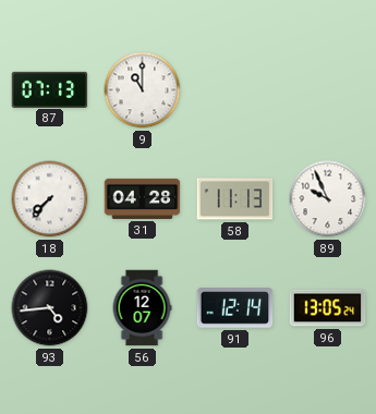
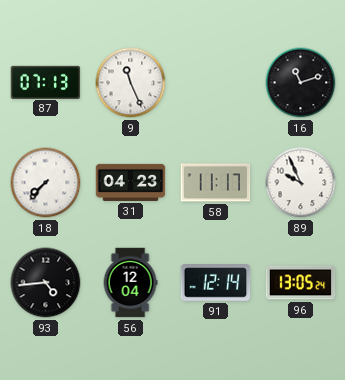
9: 11:00 -> 11:26
16: none -> 11:12
31: 04:28 -> 04:23
58: 11:13 -> 11:17
56: 12:07 -> 12:04
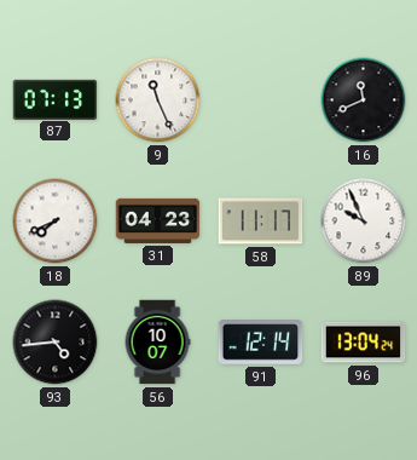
16: 11:12 -> 11:41
18: 7:37 -> 7:41
56: 12:04 -> 10:07
96: 13:05 -> 13:04
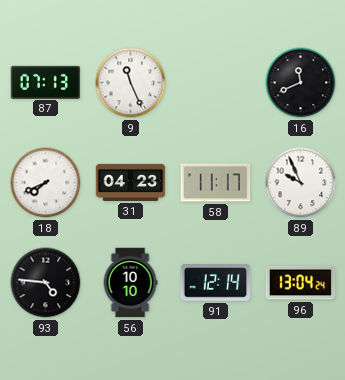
93: 4:44 -> 4:46
56: 10:07 -> 10:10
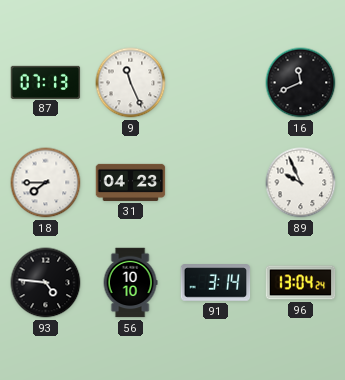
18: 7:41 -> 7:45
58: 11:17 -> none
91: 12:14 -> 3:14
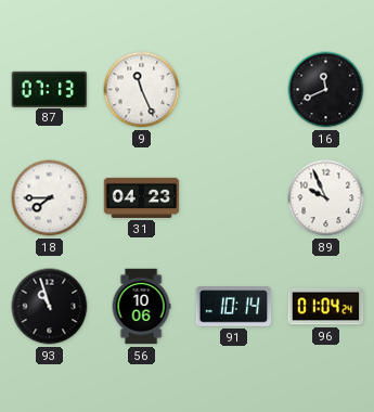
93: 4:46 -> 10:57
56: 10:10 -> 10:06
91: 3:14 -> 10:14
96: 13:04 -> 01:04
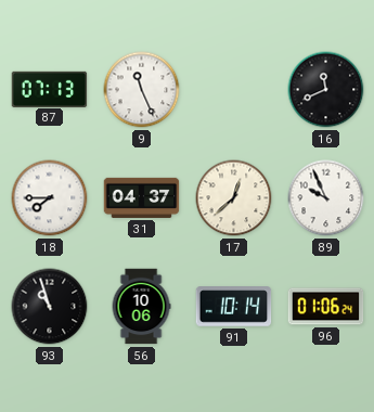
31: 04:23 -> 04:37
17: none -> 12:38
96: 01:04 -> 01:06
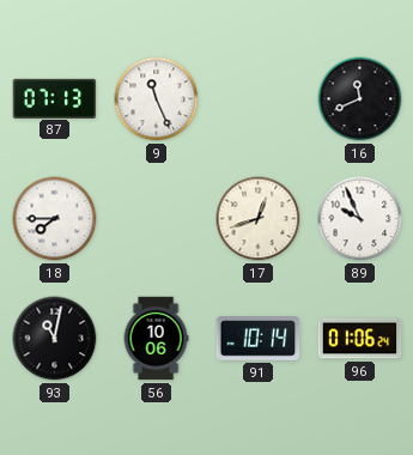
31: 04:37 -> none
17: 12:38 -> 12:42
93: 10:57 -> 11:02
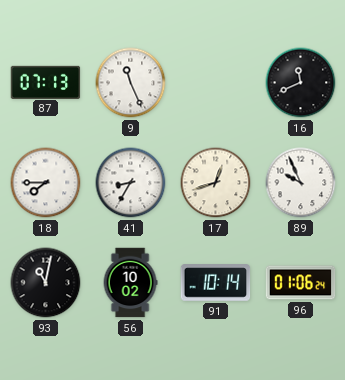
41: none -> 8:35
56: 10:06 -> 10:02
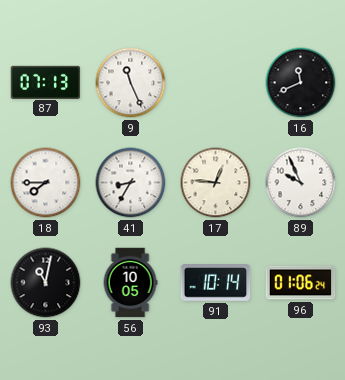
17: 12:42 -> 12:46
56: 10:02 -> 10:05
